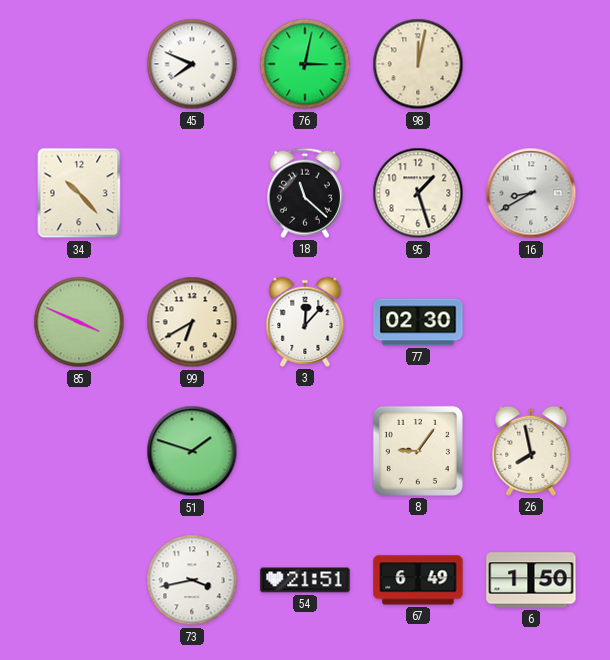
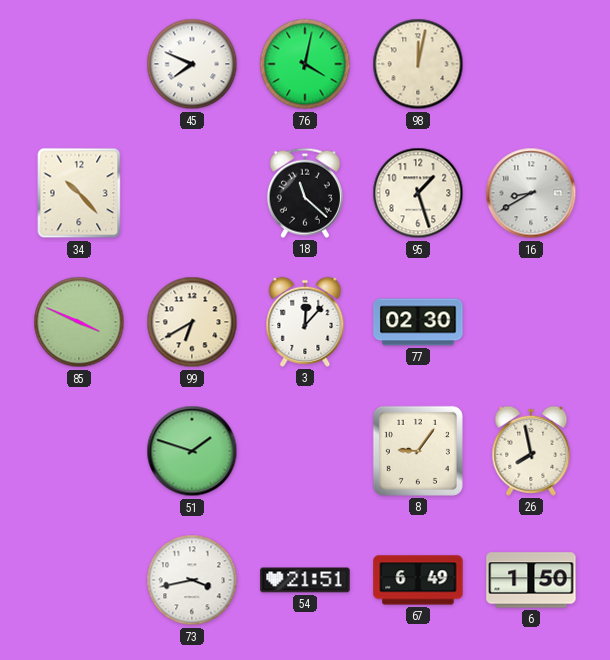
76: 3:02 -> 4:02
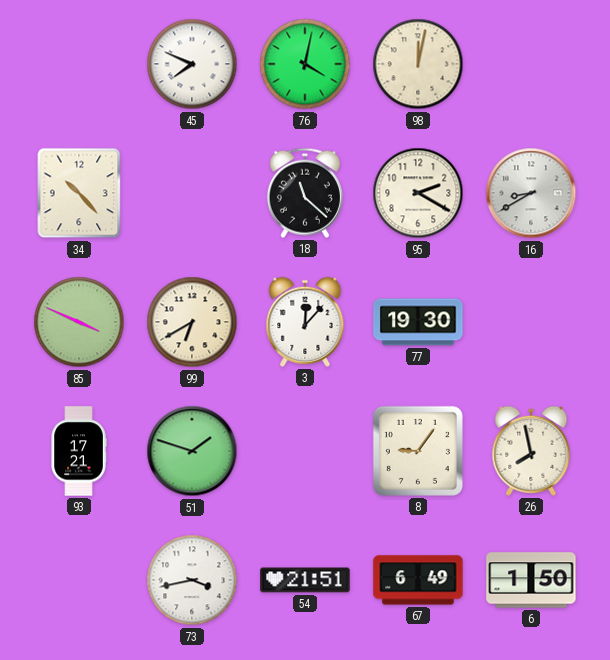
95: 1:27 -> 2:20
77: 02:30 -> 19:30
93: none -> 17:21
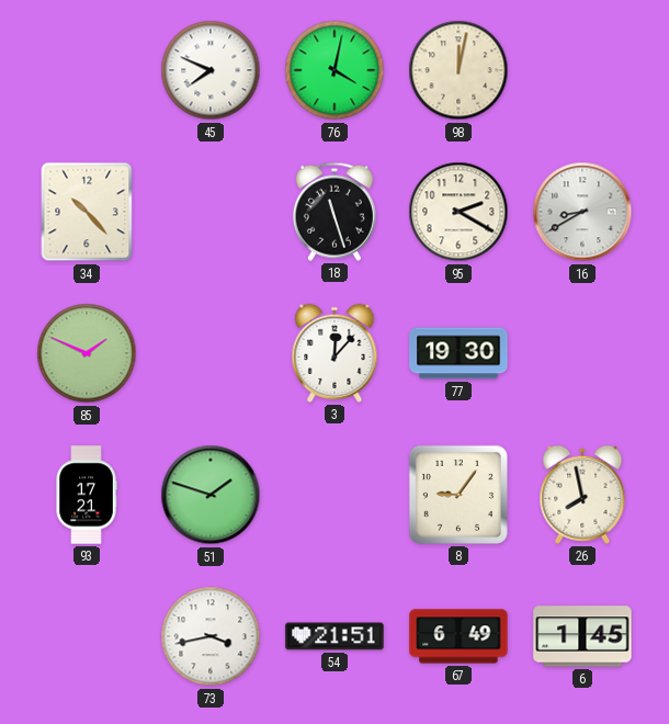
18: 11:22 -> 11:27
85: 3:49 -> 1:49
99: 6:40 -> none
6: 1:50 -> 1:45
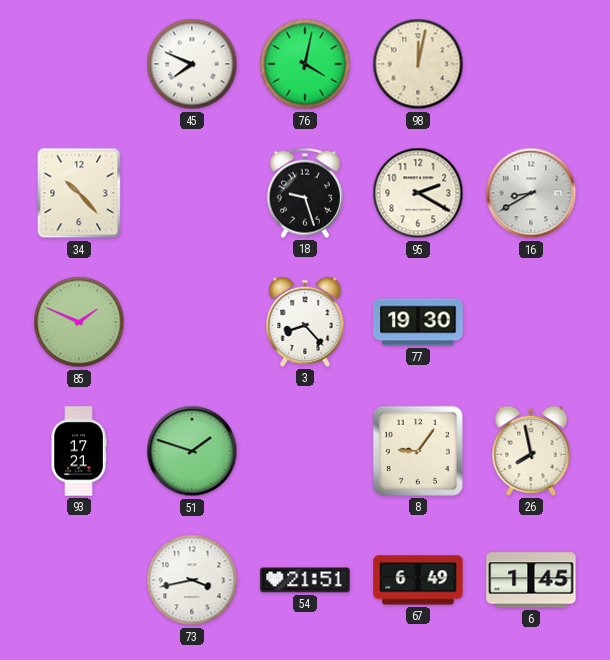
18: 11:27 -> 9:27
3: 12:07 -> 8:23
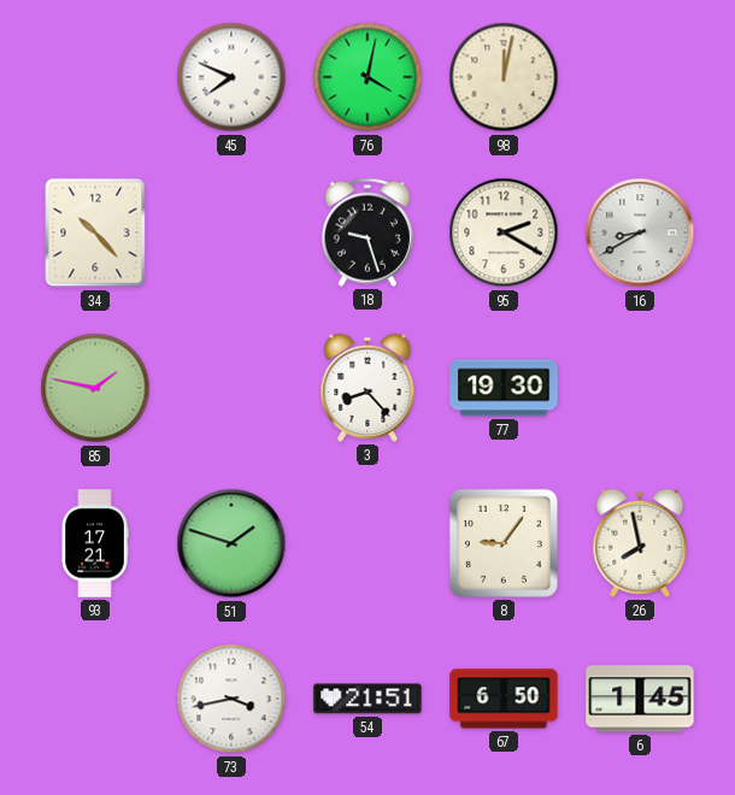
85: 1:49 -> 1:47
67: 6:49 -> 6:50
